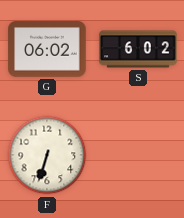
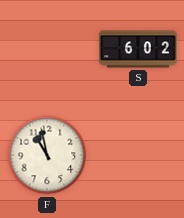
G: 06:02 -> none
F: 6:33 -> 10:58
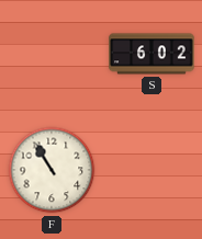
F: 10:58 -> 10:55
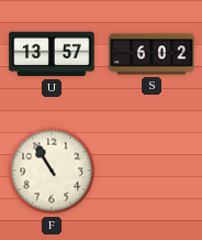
U: none -> 13:57
